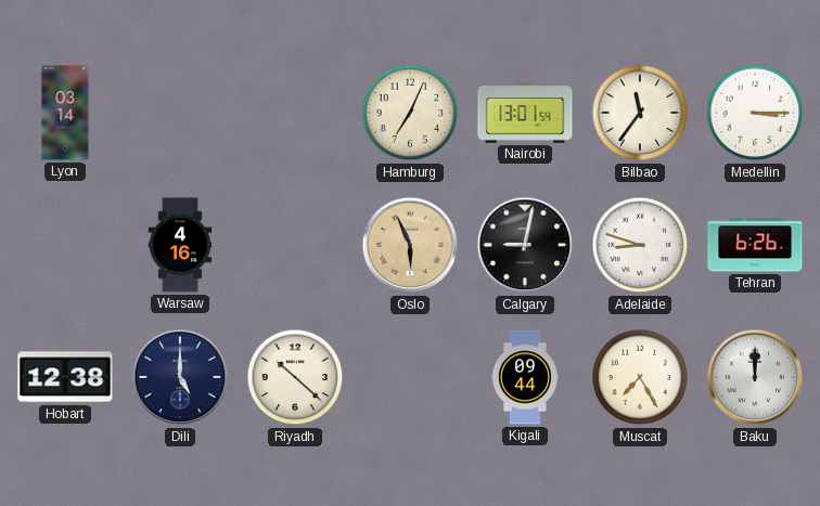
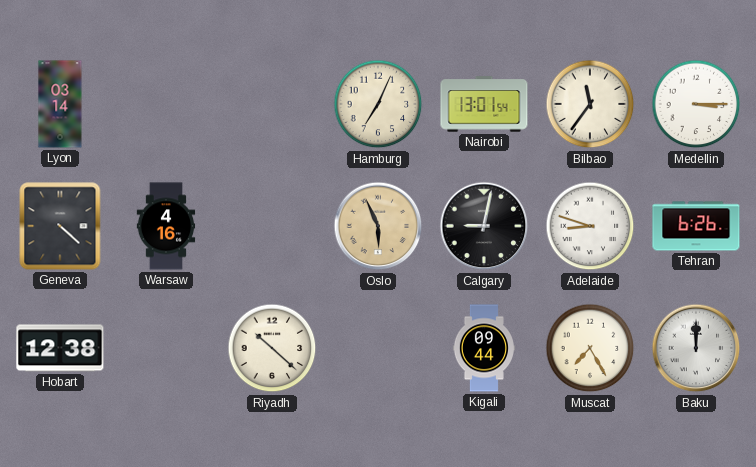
Geneva: none -> 4:22
Dili: 5:00 -> none
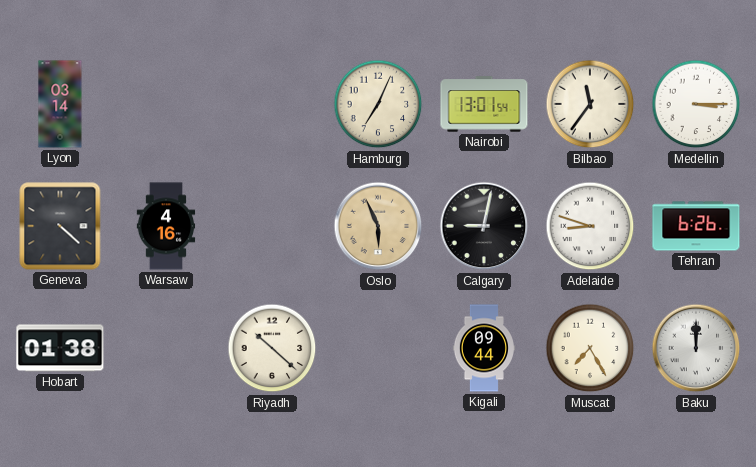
Hobart: 12:38 -> 01:38
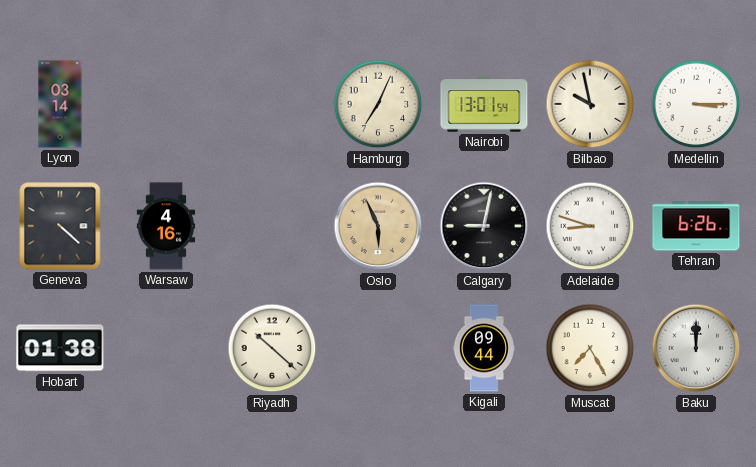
Bilbao: 11:36 -> 9:58
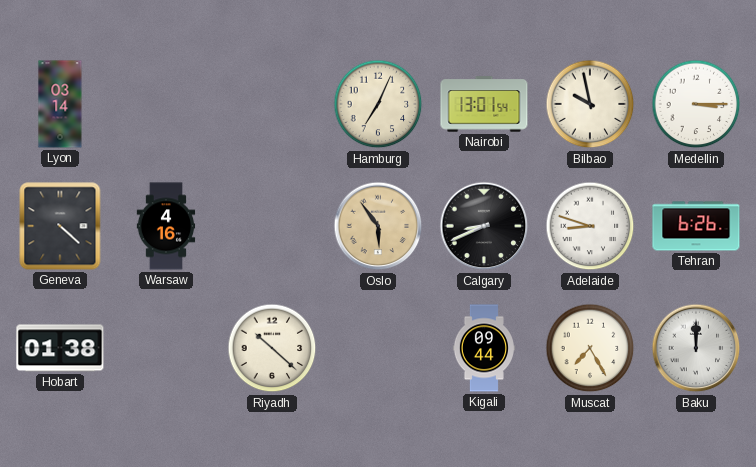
Oslo: 5:56 -> 5:54
Calgary: 9:02 -> 8:41
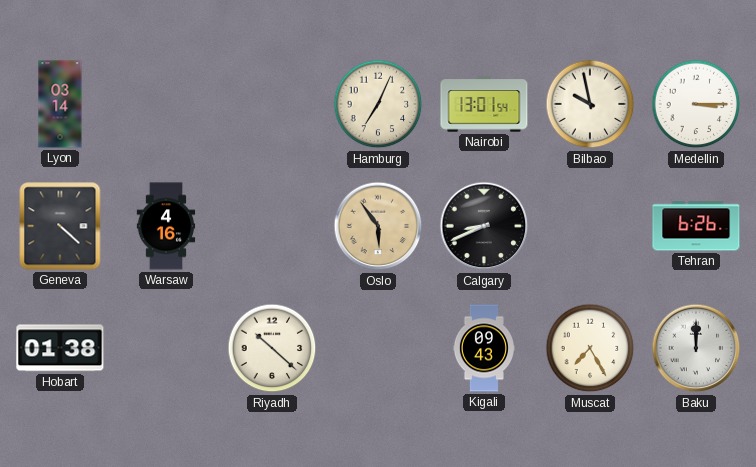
Adelaide: 8:48 -> none
Kigali: 09:44 -> 09:43
